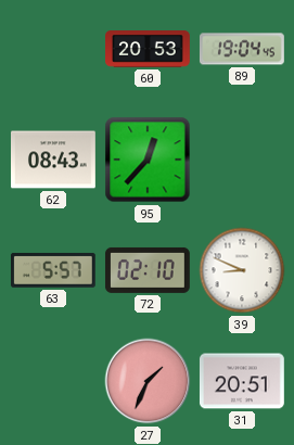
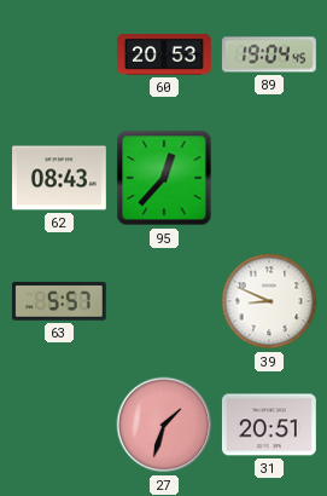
72: 02:10 -> none
27: 1:34 -> 1:33
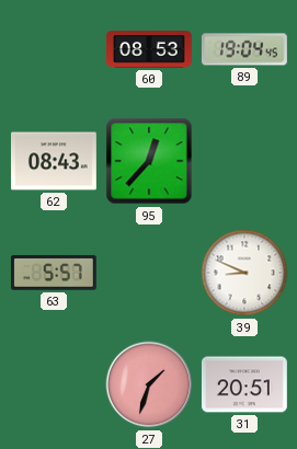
60: 20:53 -> 08:53
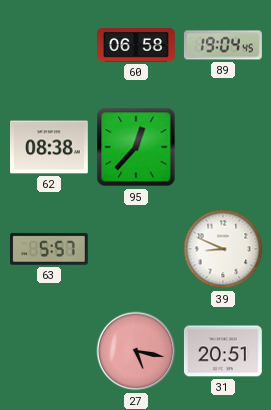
60: 08:53 -> 06:58
62: 08:43 -> 08:38
27: 1:33 -> 5:17
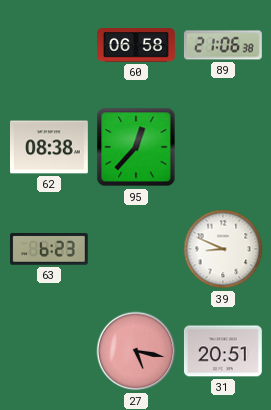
89: 19:04 -> 21:06
63: 5:57 -> 6:23
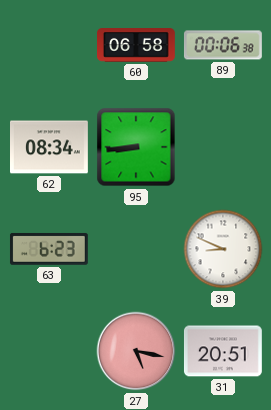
89: 21:06 -> 00:06
62: 08:38 -> 08:34
95: 12:37 -> 8:44
